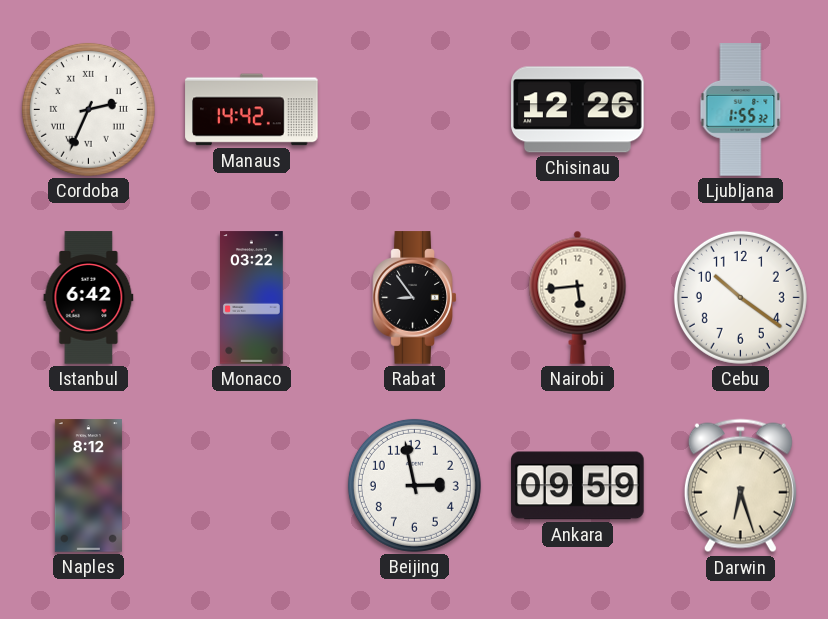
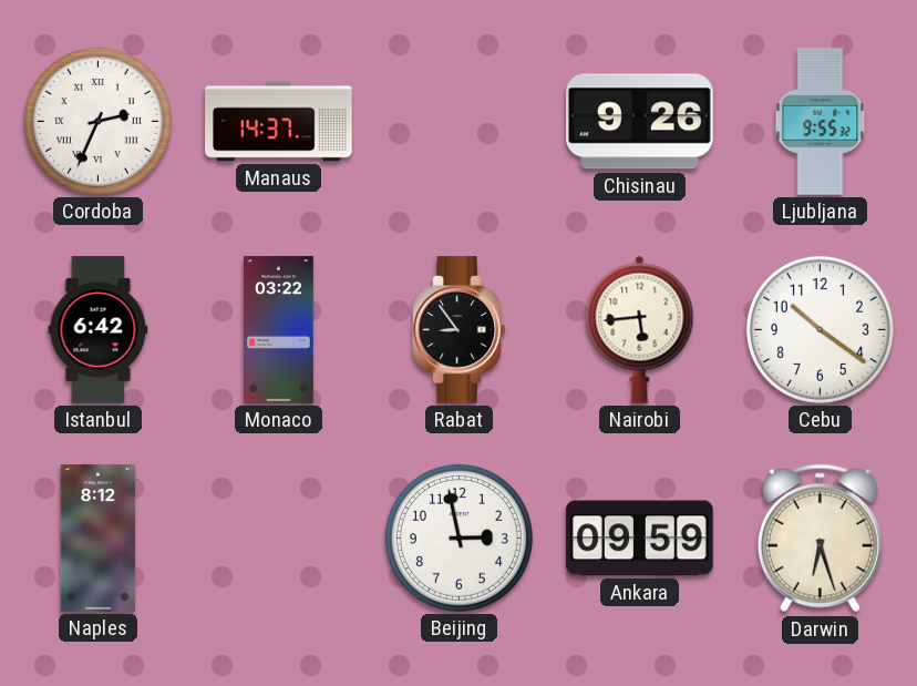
Manaus: 14:42 -> 14:37
Chisinau: 12:26 -> 9:26
Ljubljana: 1:55 -> 9:55
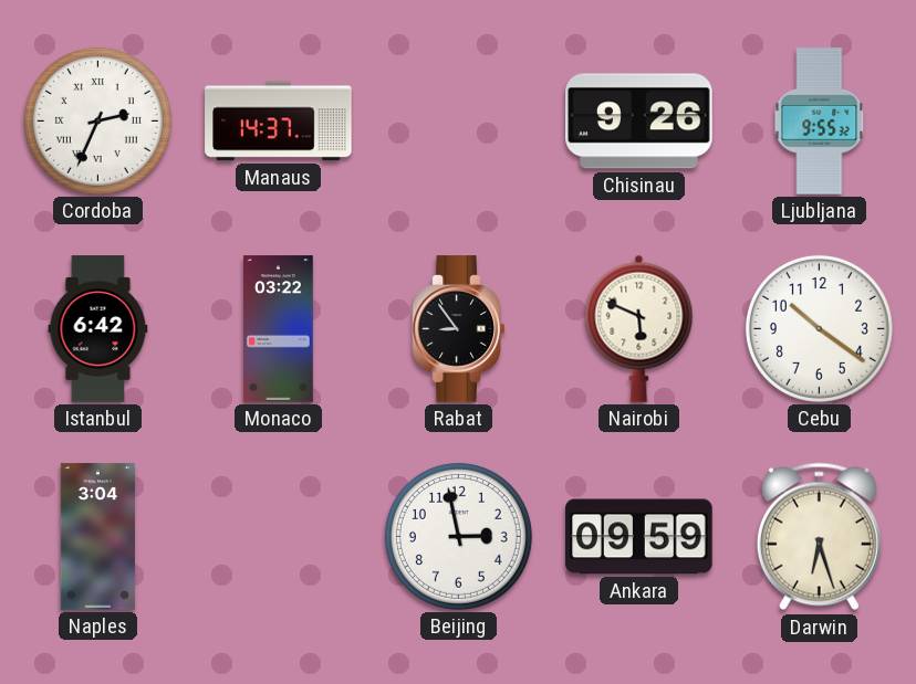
Nairobi: 5:44 -> 5:49
Naples: 8:12 -> 3:04
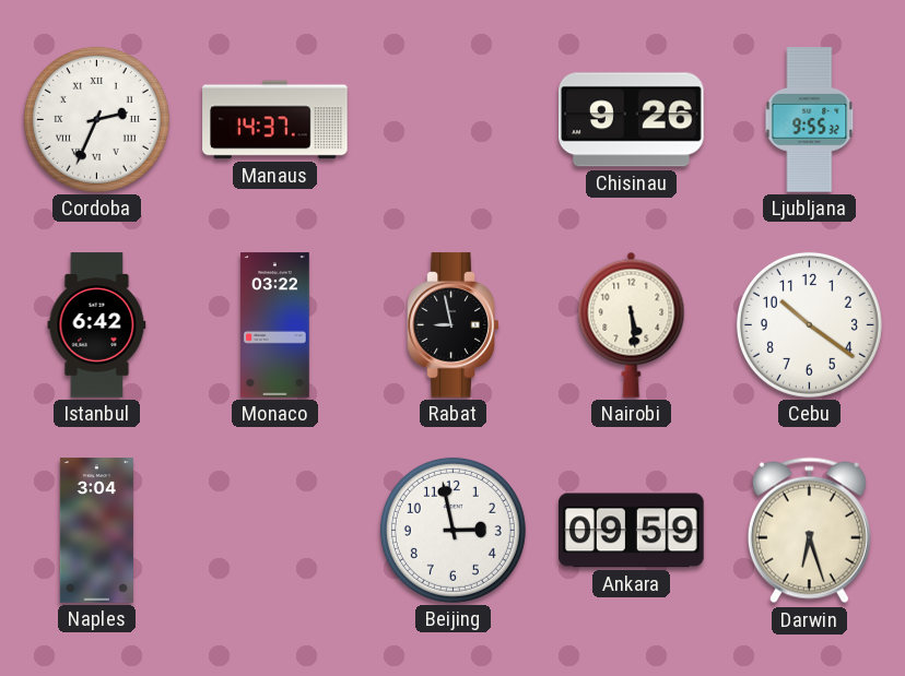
Rabat: 8:54 -> 8:58
Nairobi: 5:49 -> 5:29
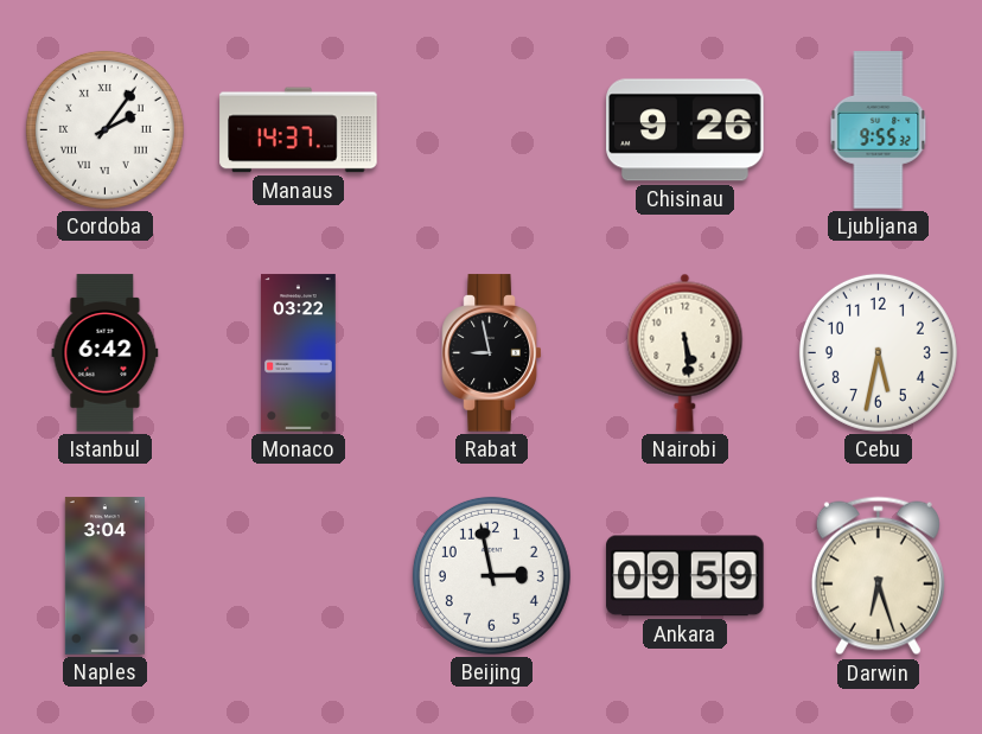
Cordoba: 2:34 -> 2:06
Cebu: 10:21 -> 5:32
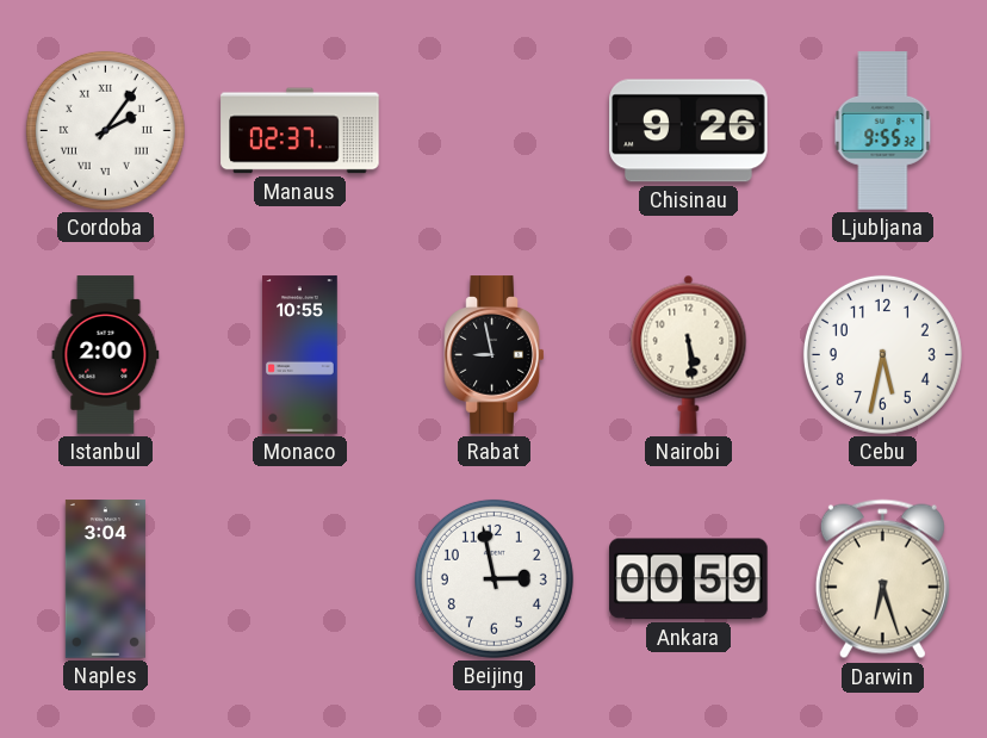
Manaus: 14:37 -> 02:37
Istanbul: 6:42 -> 2:00
Monaco: 03:22 -> 10:55
Ankara: 09:59 -> 00:59
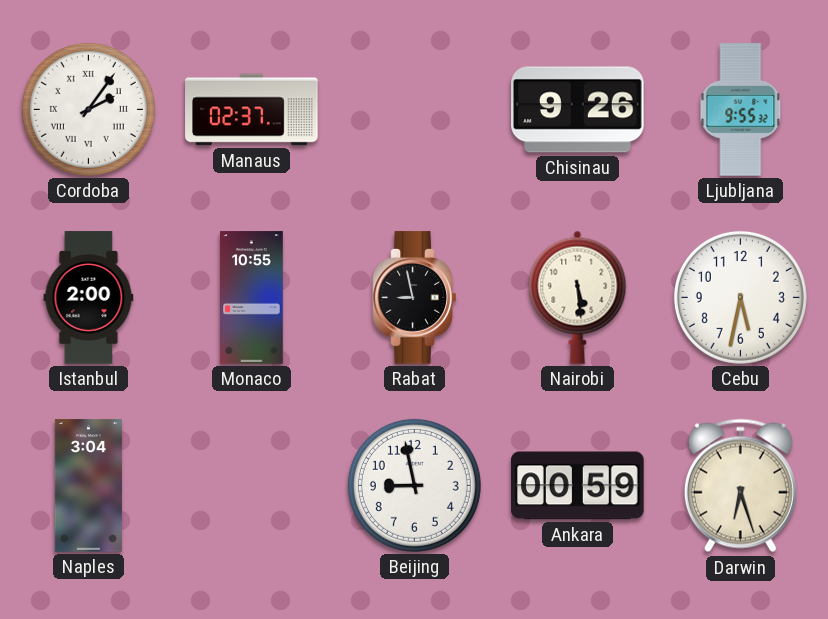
Beijing: 2:58 -> 8:58
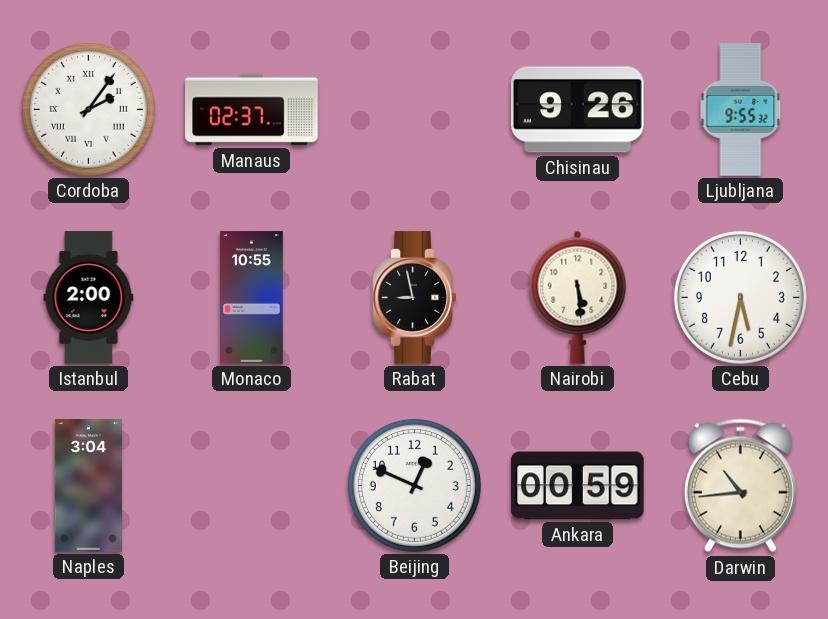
Beijing: 8:58 -> 12:49
Darwin: 6:27 -> 10:44
